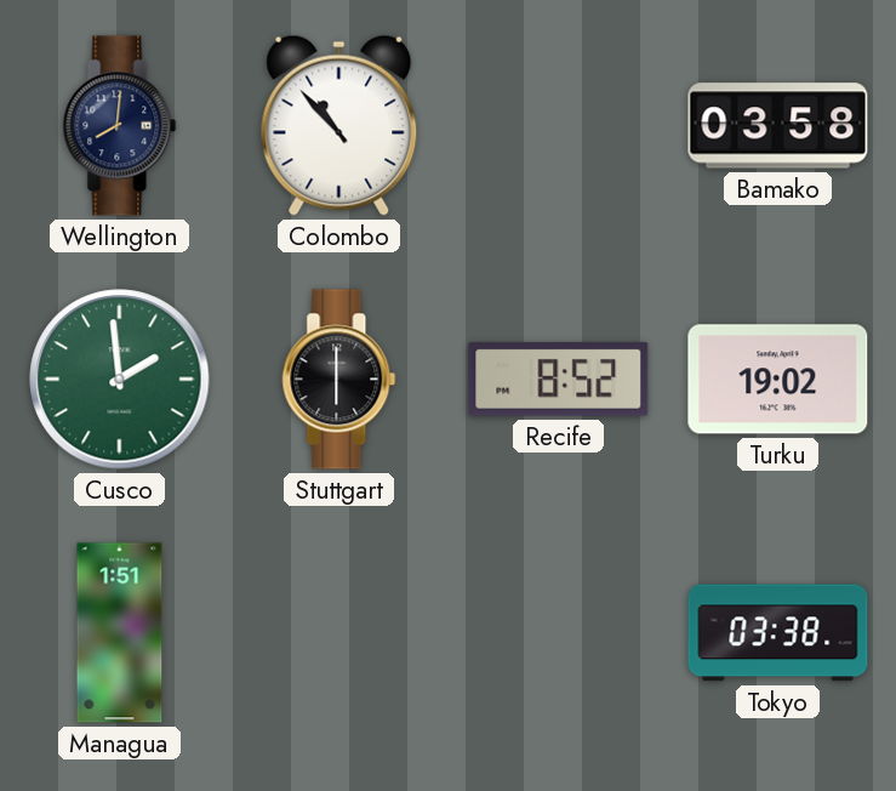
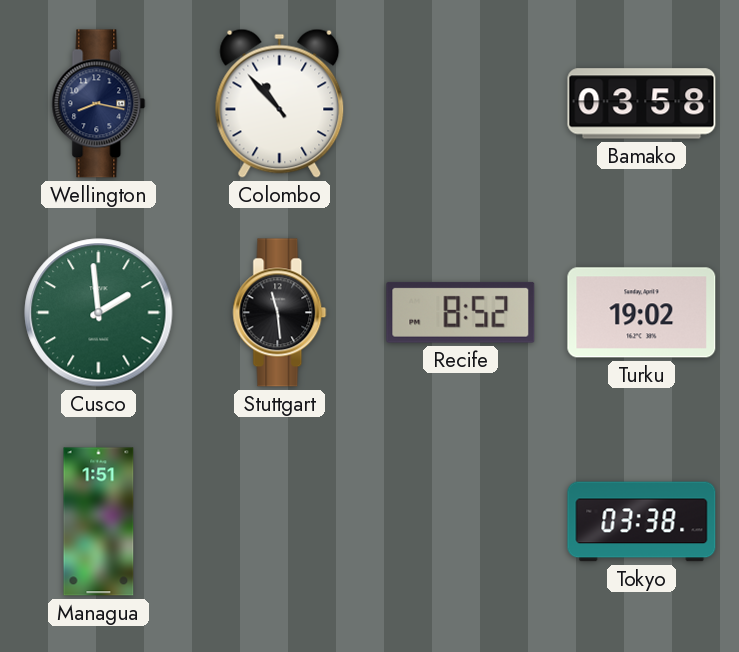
Wellington: 8:01 -> 8:17
Stuttgart: 6:00 -> 11:29
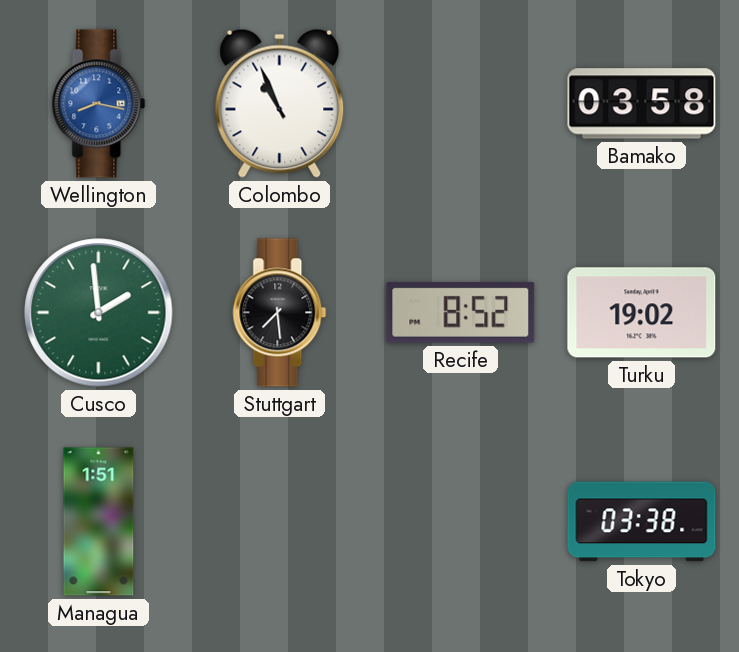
Wellington dial: navy -> blue
Colombo: 10:53 -> 10:56
Stuttgart: 11:29 -> 7:29
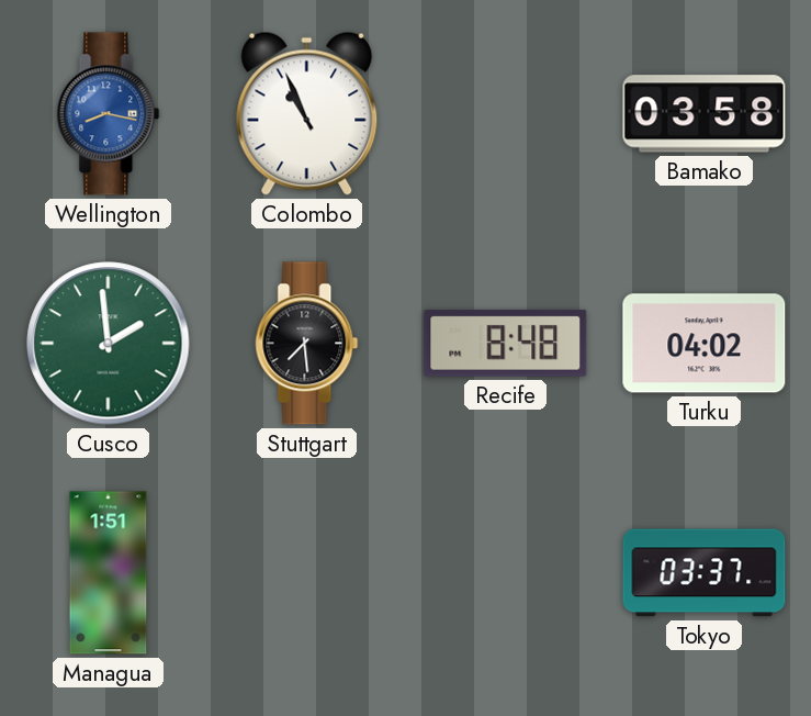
Recife: 8:52 -> 8:48
Turku: 19:02 -> 04:02
Tokyo: 03:38 -> 03:37
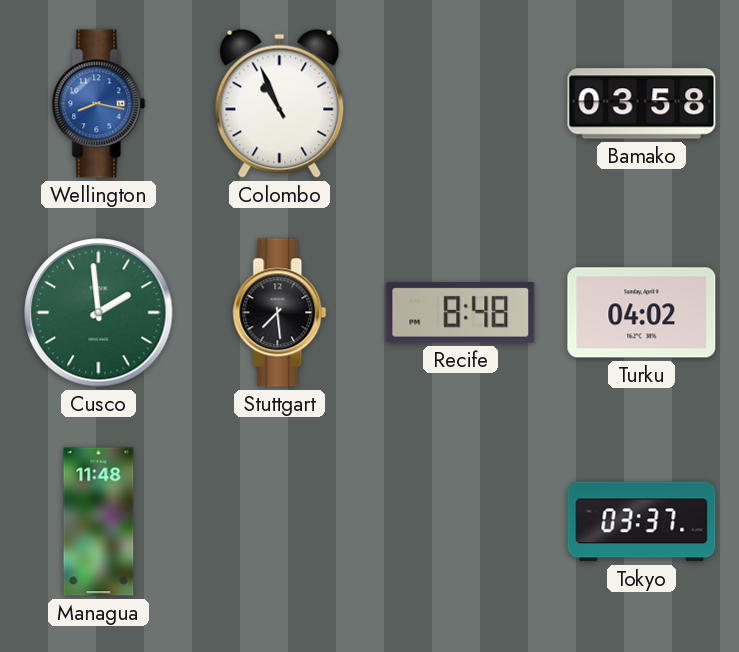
Managua: 1:51 -> 11:48
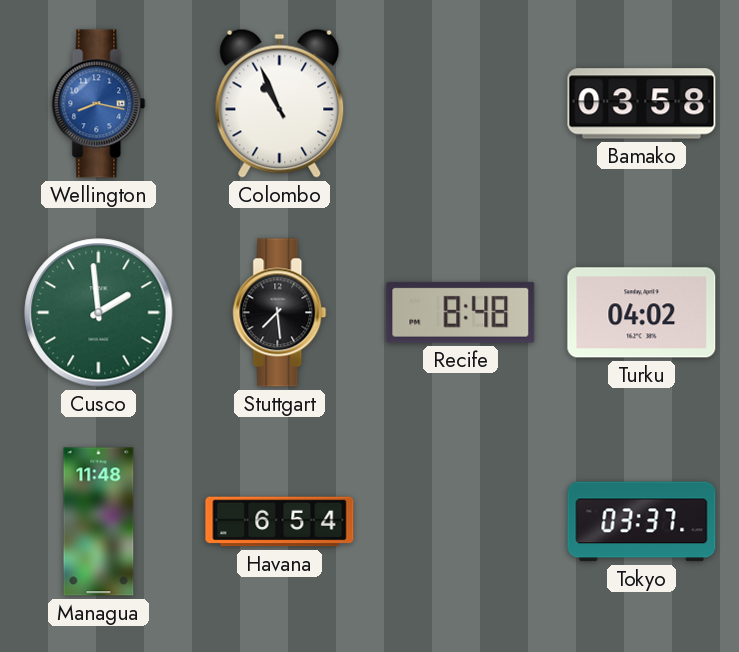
Havana: none -> 6:54
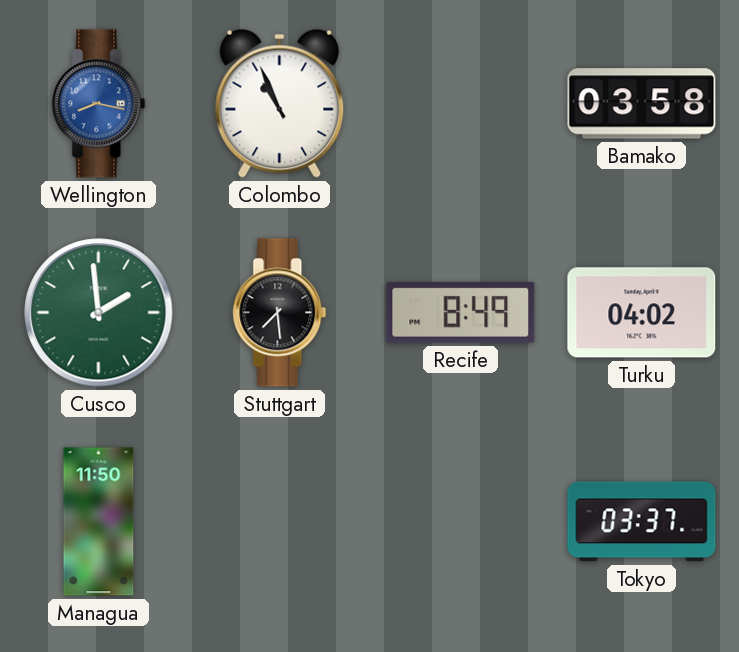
Recife: 8:48 -> 8:49
Managua: 11:48 -> 11:50
Havana: 6:54 -> none
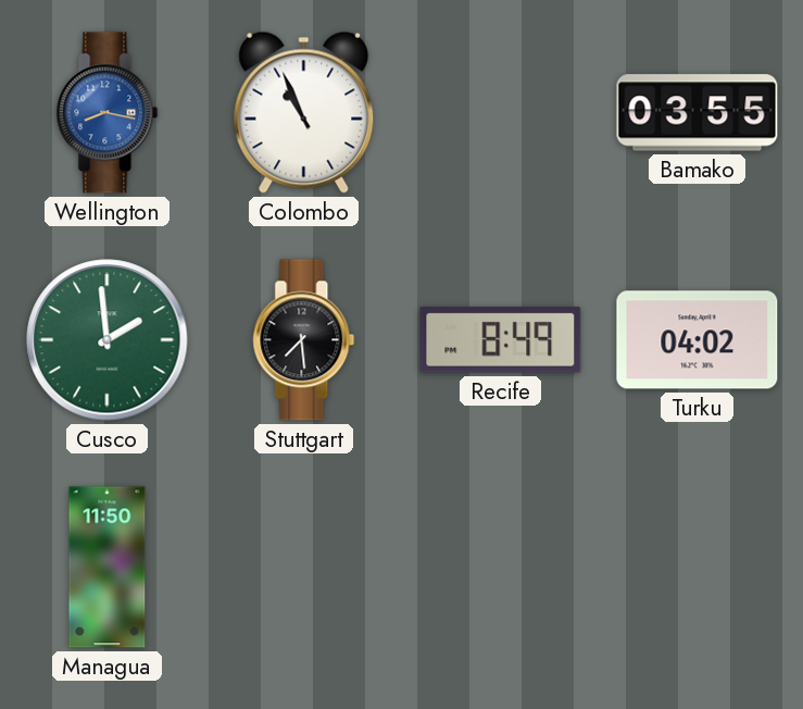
Bamako: 03:58 -> 03:55
Tokyo: 03:37 -> none
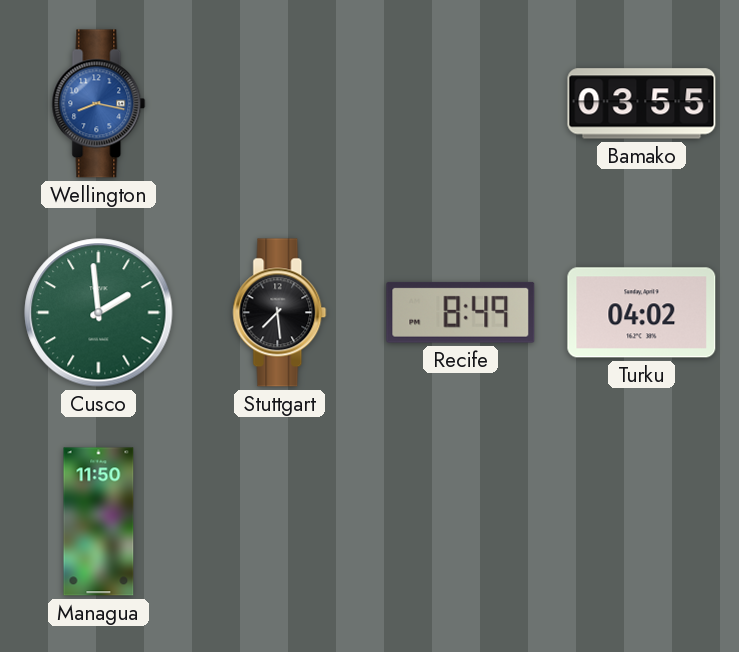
Colombo: 10:56 -> none
